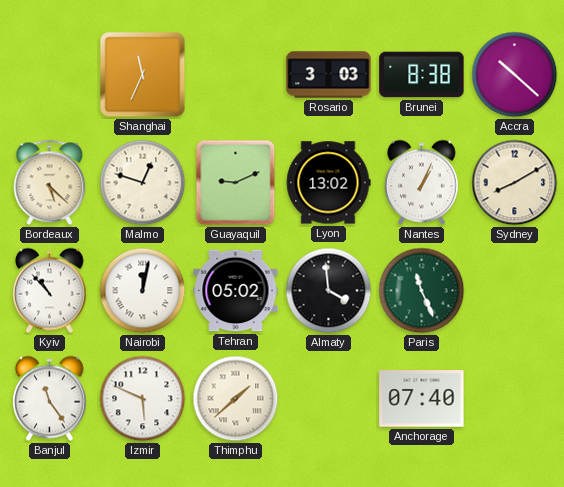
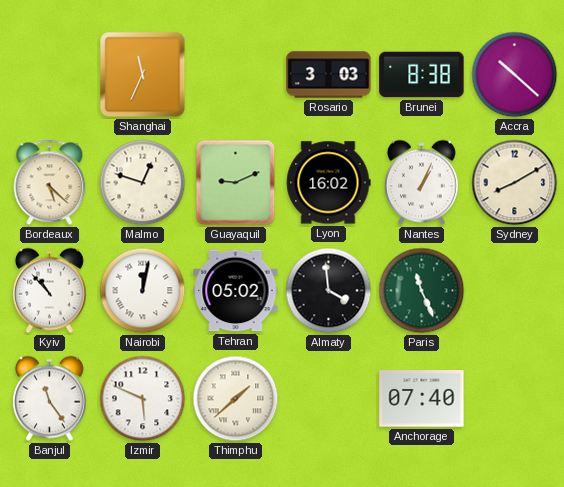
Lyon: 13:02 -> 16:02
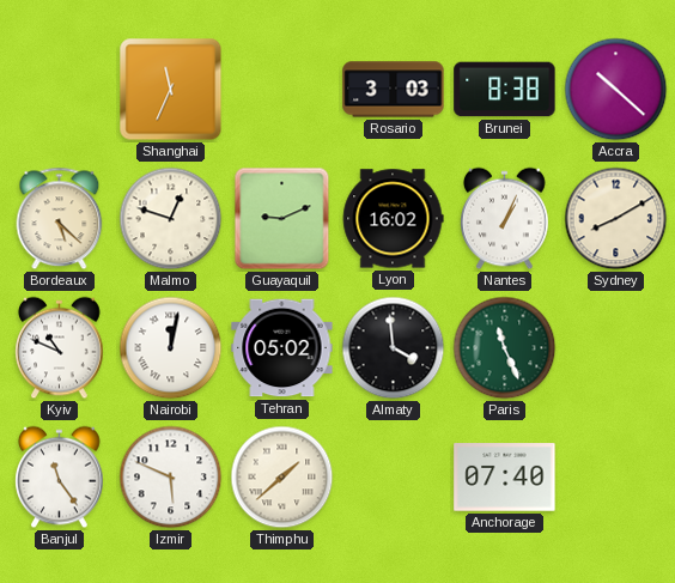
Kyiv: 10:53 -> 10:49
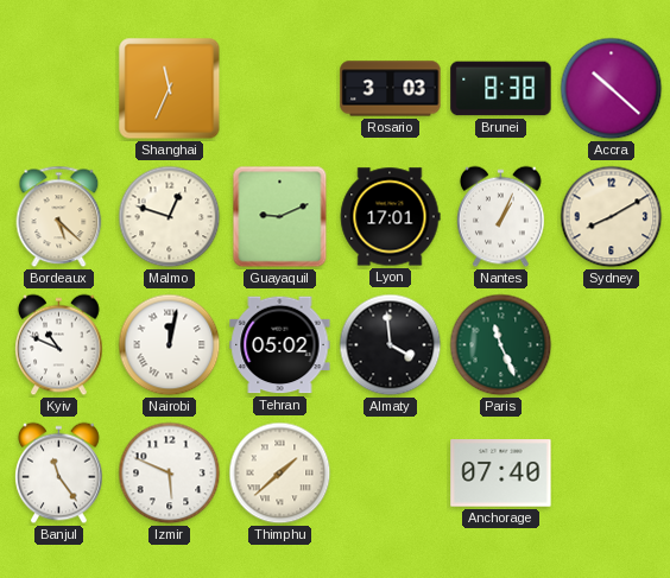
Lyon: 16:02 -> 17:01
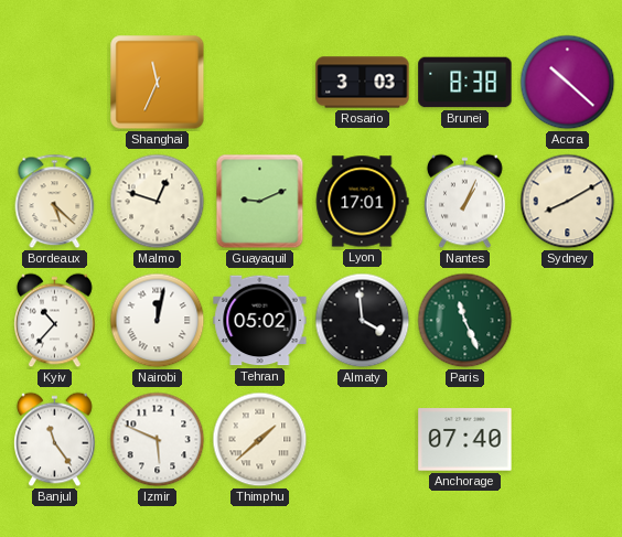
Kyiv: 10:49 -> 10:37
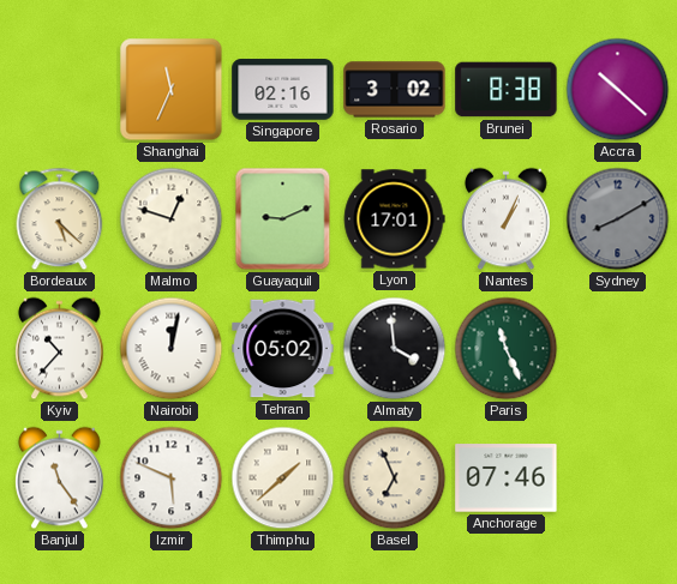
Singapore: none -> 02:16
Rosario: 3:03 -> 3:02
Sydney dial: cream -> grey
Basel: none -> 6:56
Anchorage: 07:40 -> 07:46
